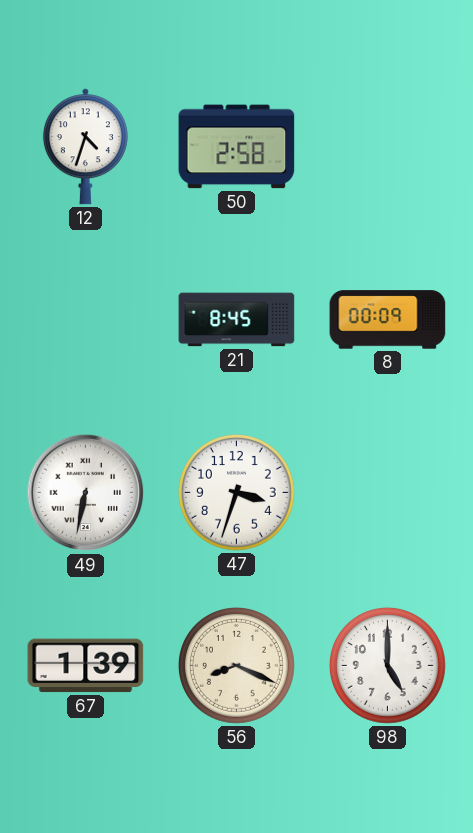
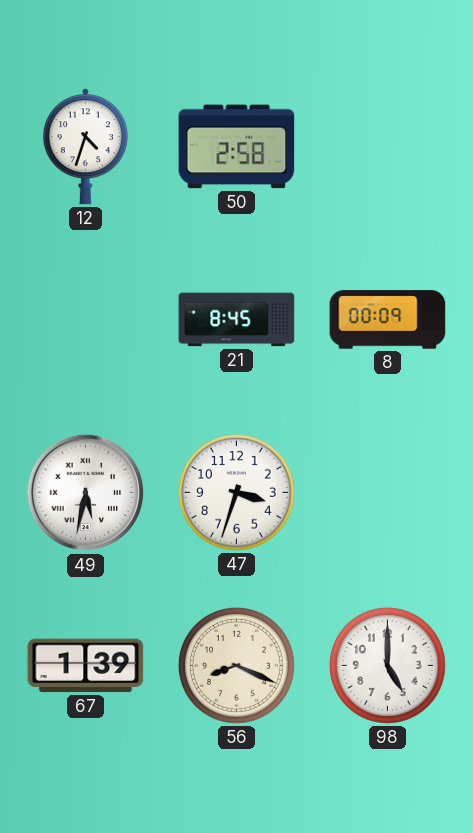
49: 6:32 -> 5:32
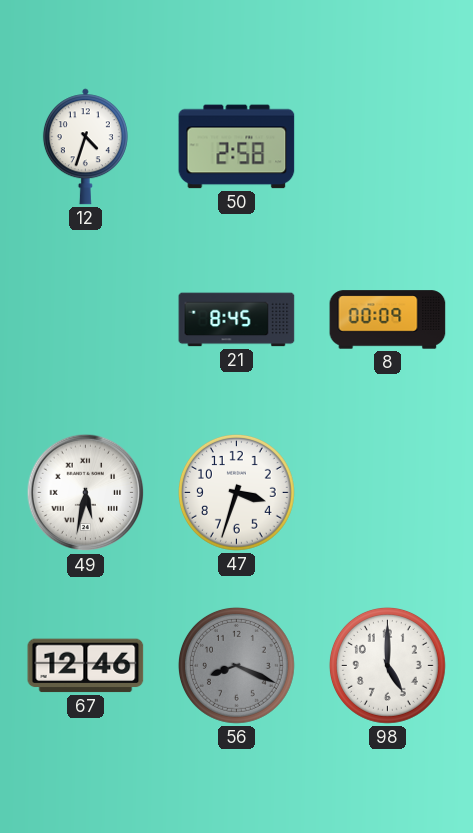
67: 1:39 -> 12:46
56 dial: cream -> grey
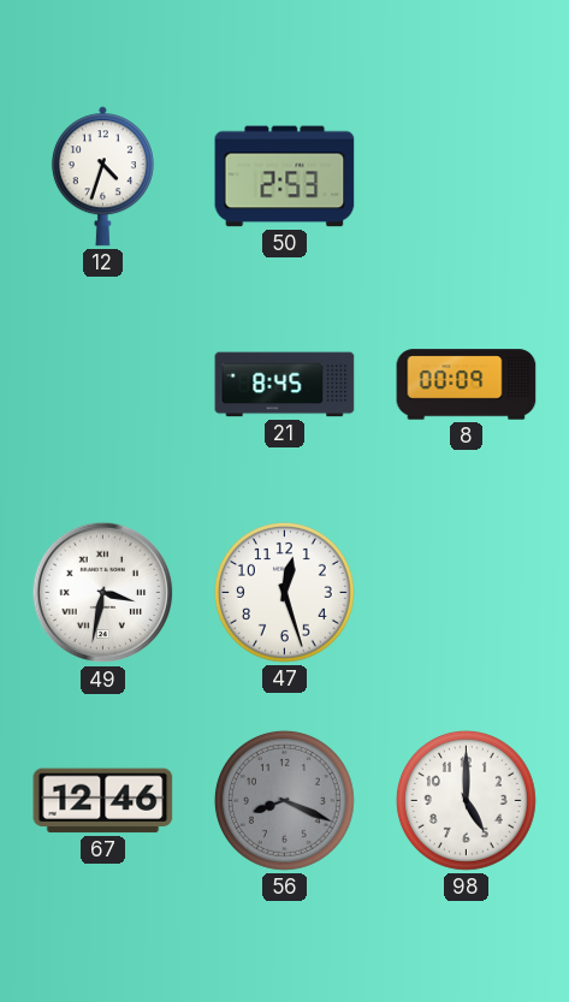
50: 2:58 -> 2:53
49: 5:32 -> 3:32
47: 3:33 -> 12:27
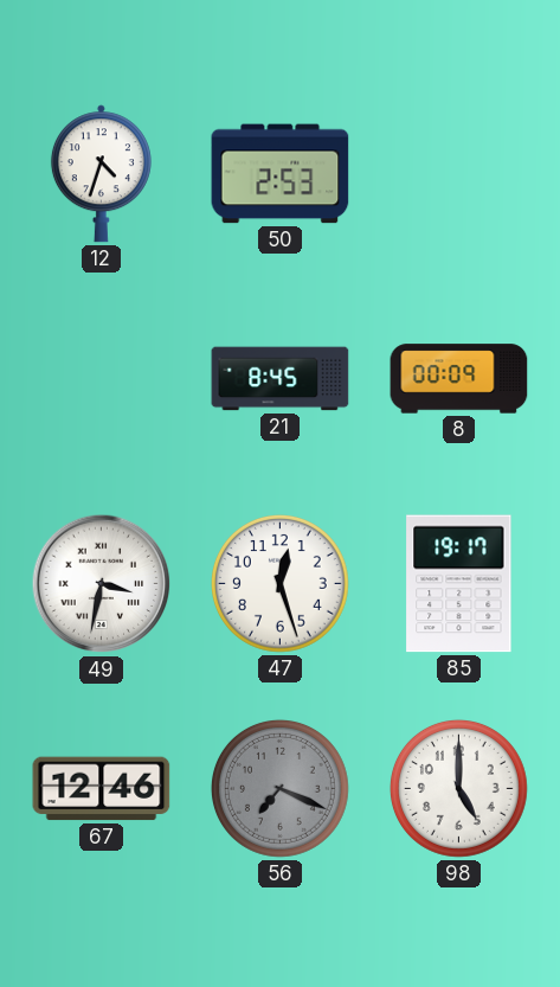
85: none -> 19:17
56: 8:19 -> 7:19
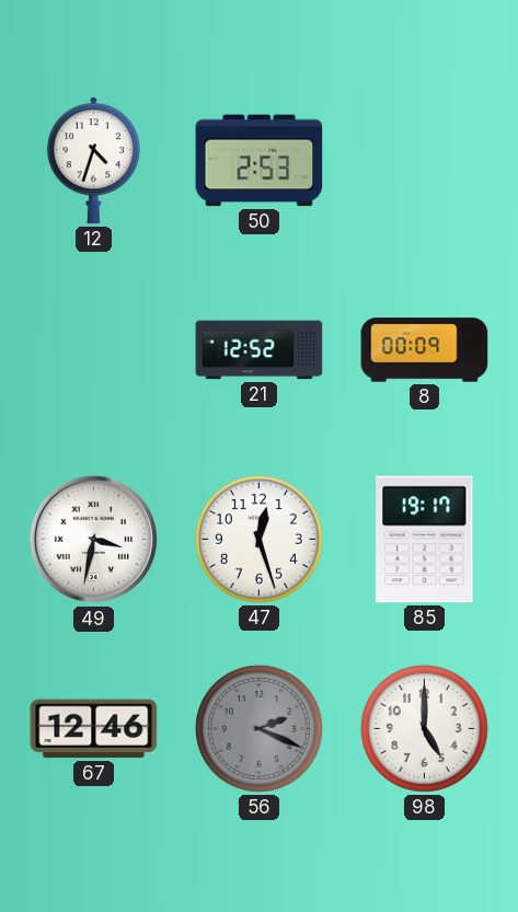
21: 8:45 -> 12:52
56: 7:19 -> 2:19
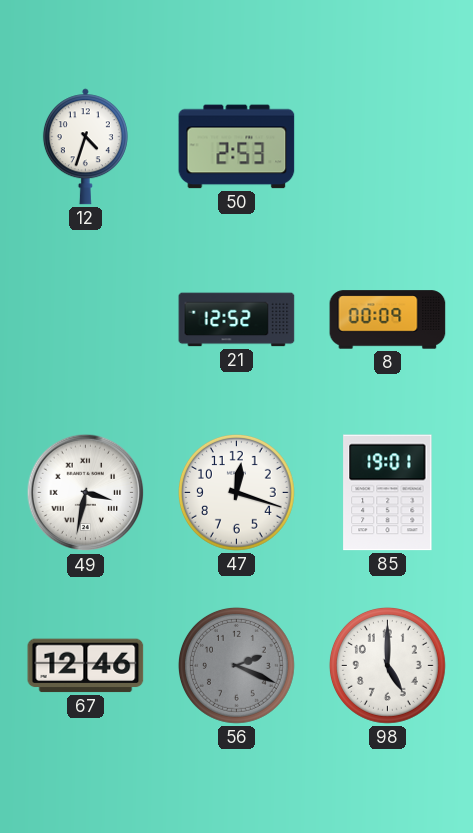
47: 12:27 -> 12:18
85: 19:17 -> 19:01
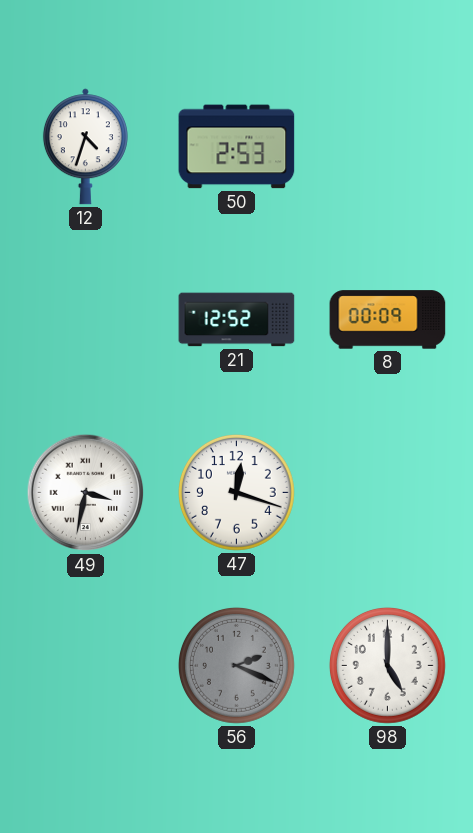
85: 19:01 -> none
67: 12:46 -> none
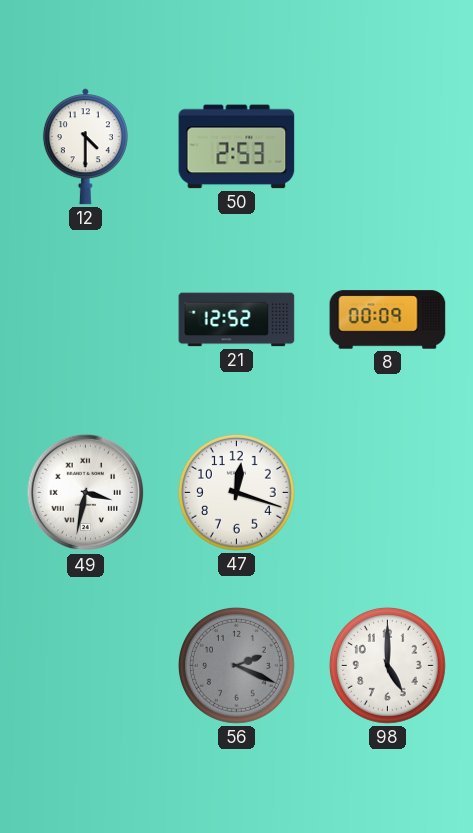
12: 4:33 -> 4:30
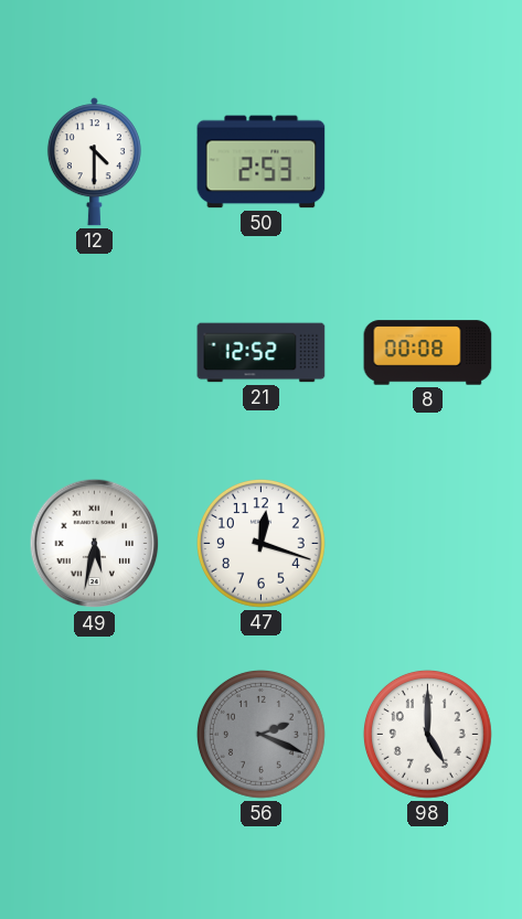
8: 00:09 -> 00:08
49: 3:32 -> 5:32
